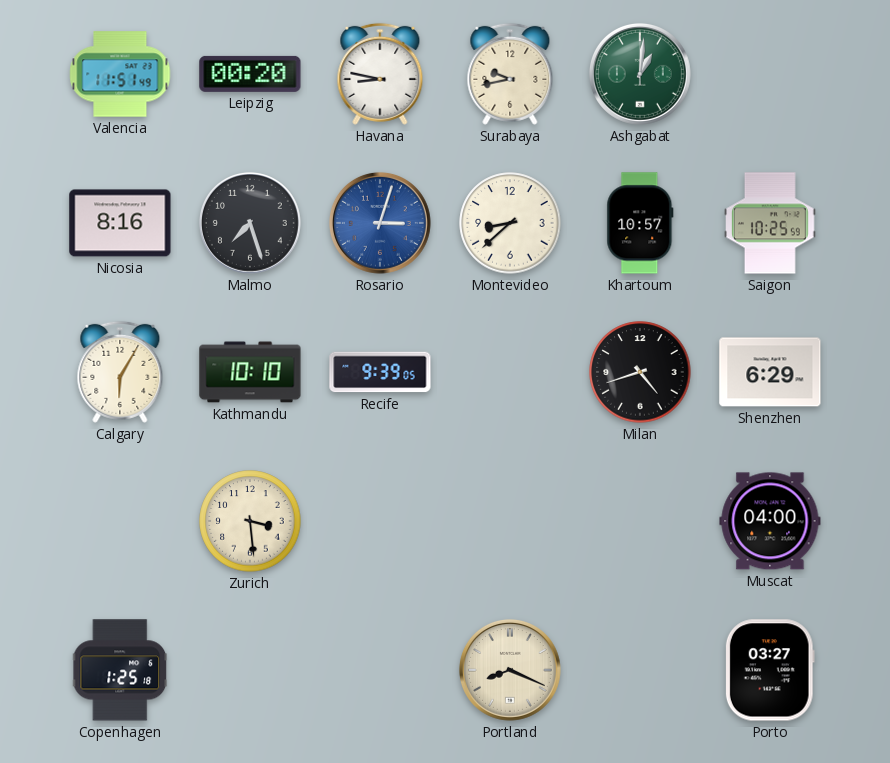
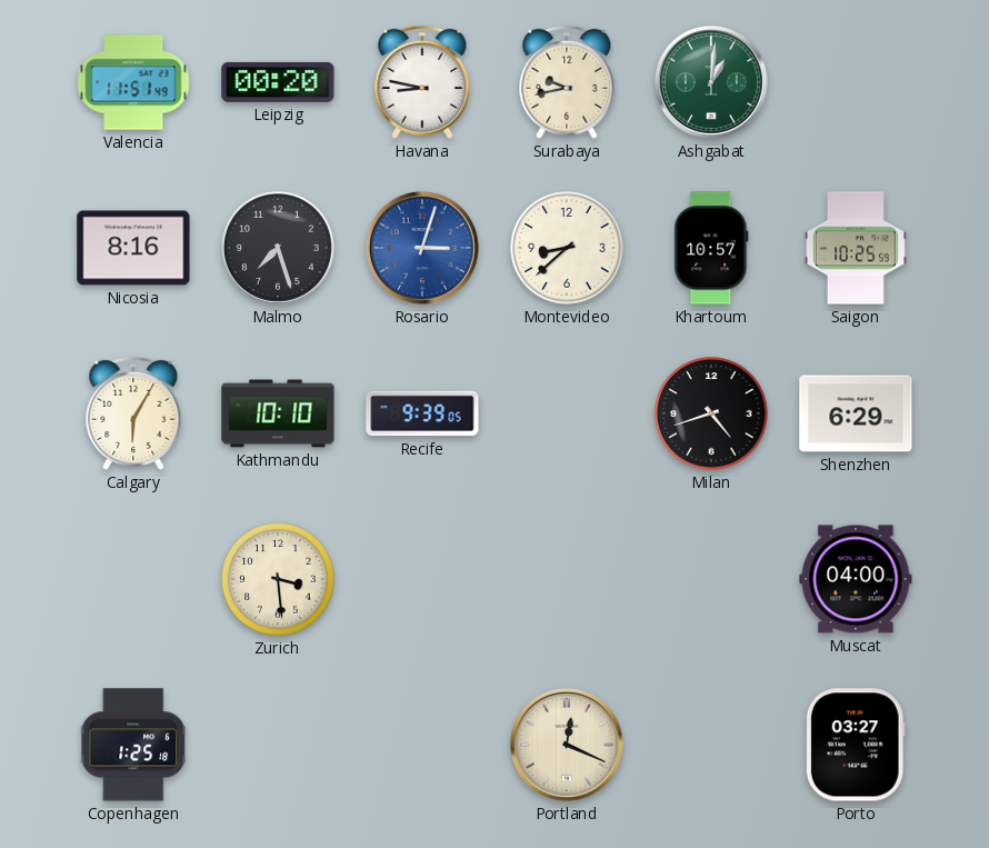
Portland: 8:19 -> 12:19
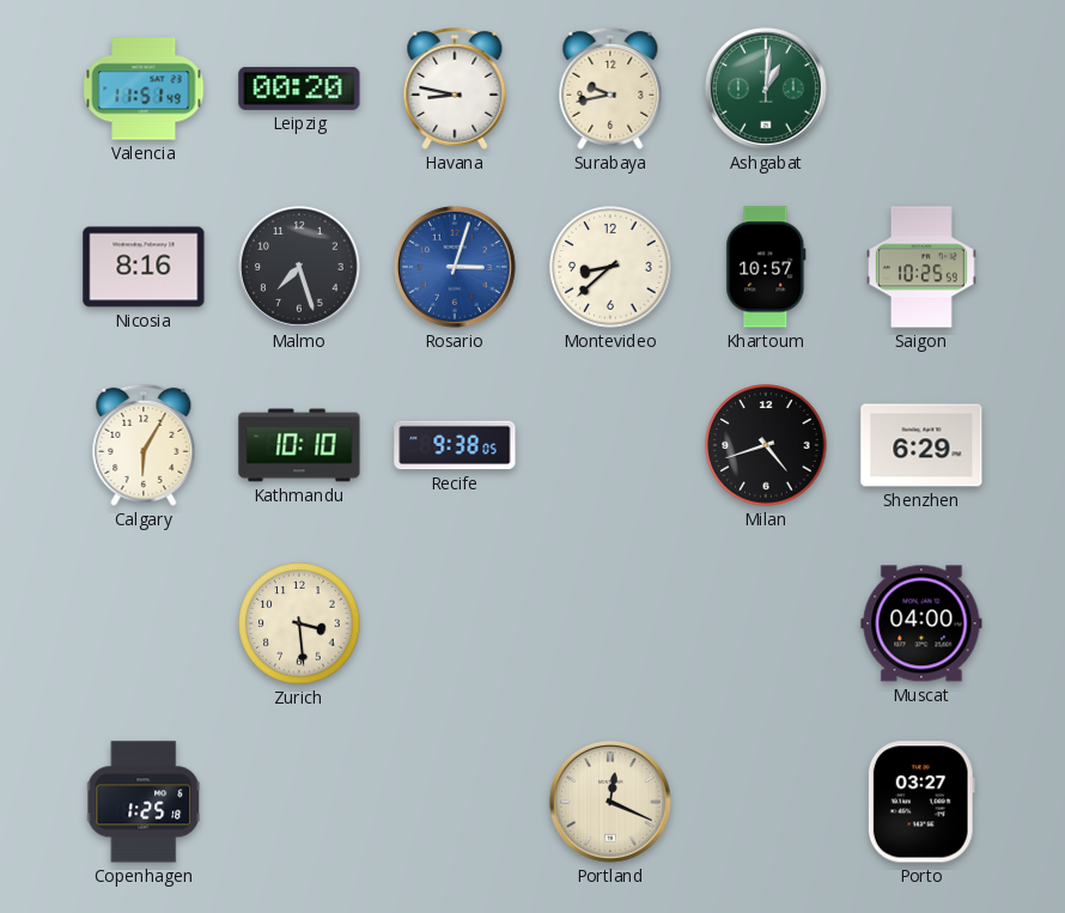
Recife: 9:39 -> 9:38
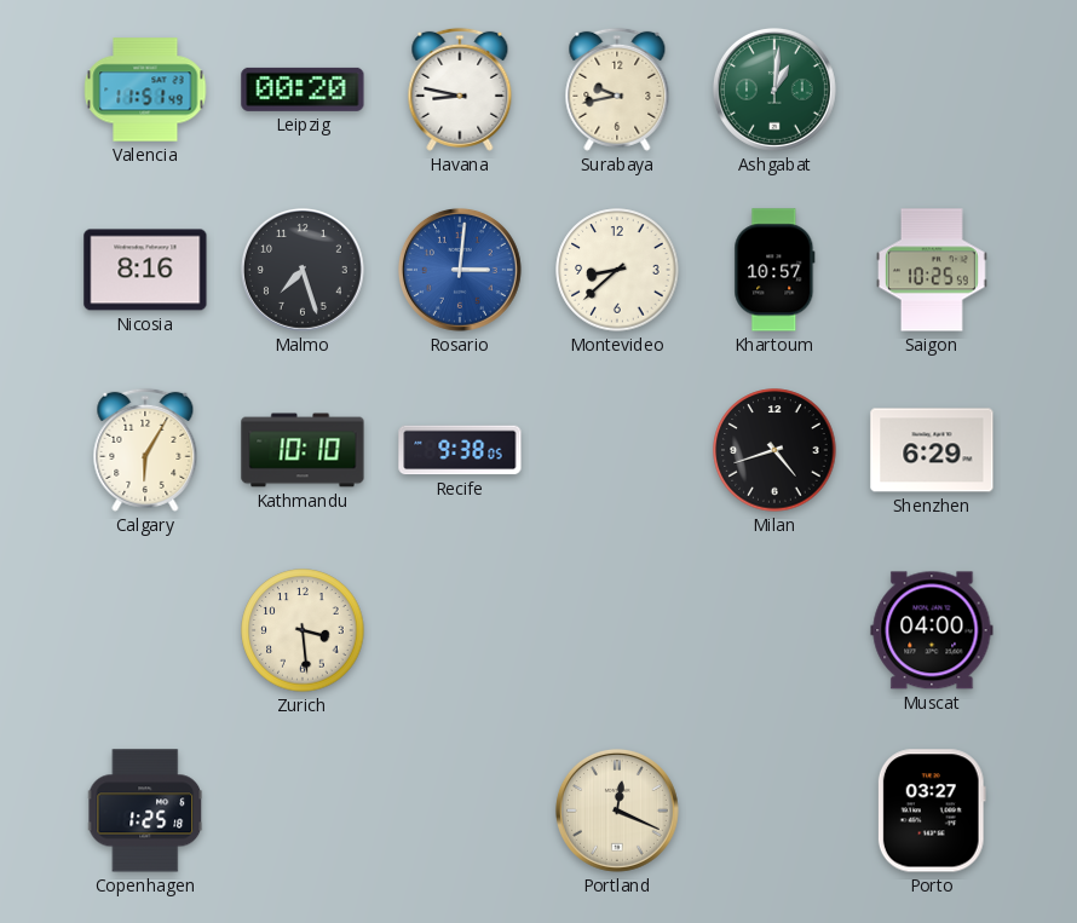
Rosario: 3:03 -> 3:01
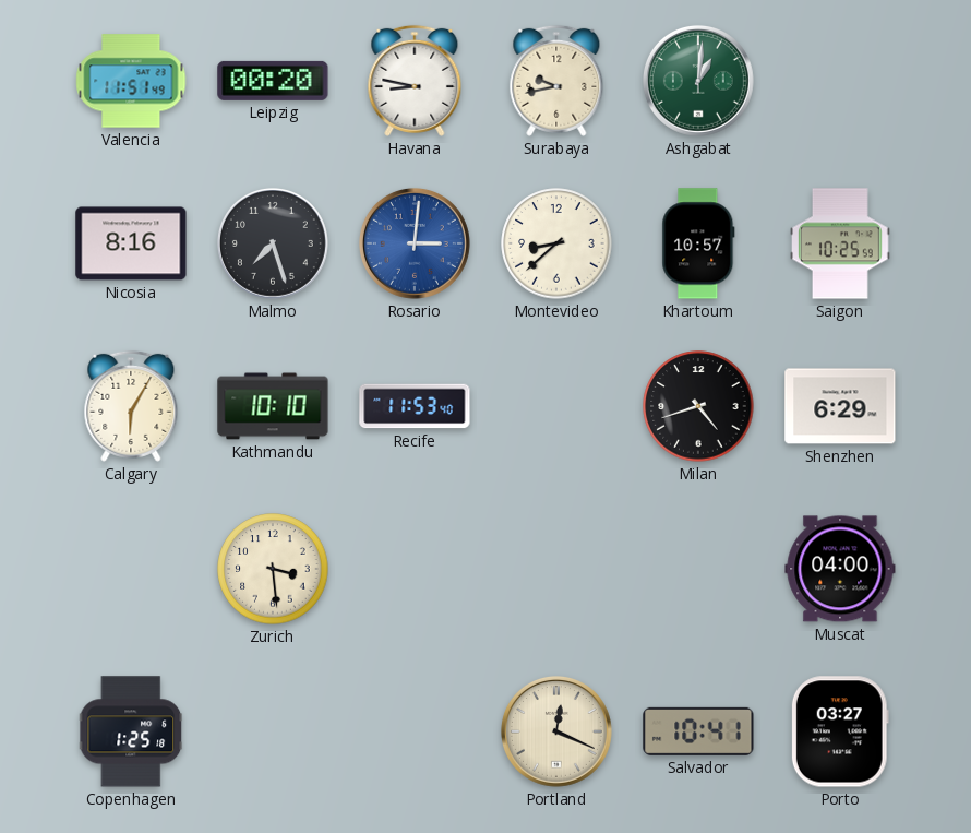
Recife: 9:38 -> 11:53
Salvador: none -> 10:41
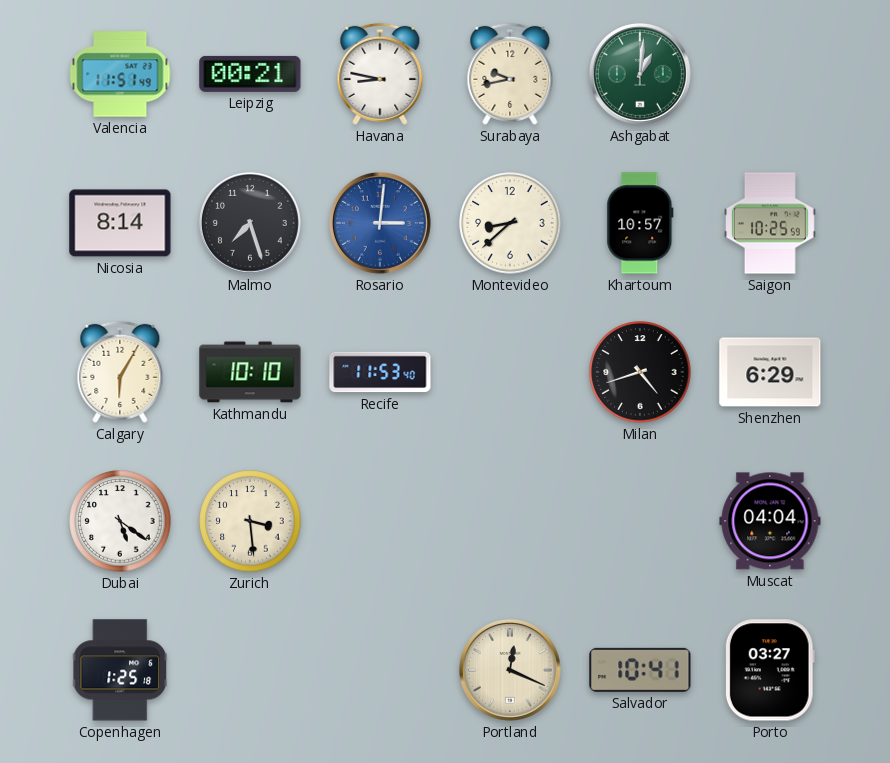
Leipzig: 00:20 -> 00:21
Nicosia: 8:16 -> 8:14
Dubai: none -> 5:21
Muscat: 04:00 -> 04:04
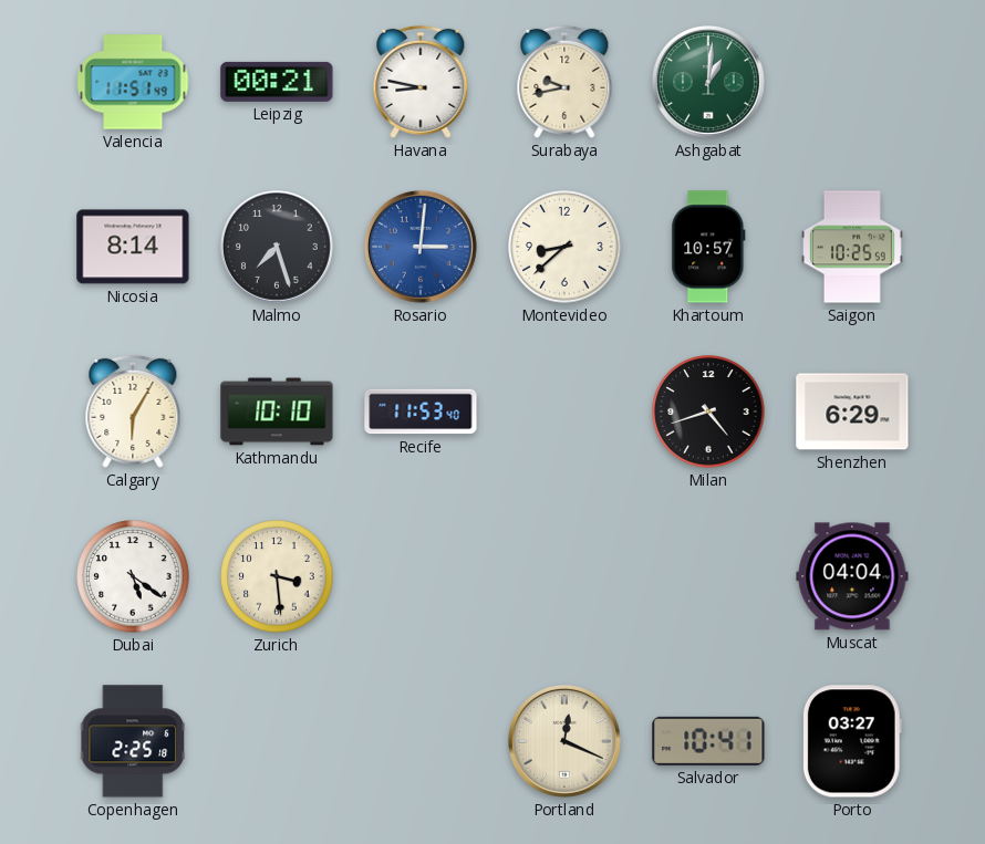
Copenhagen: 1:25 -> 2:25
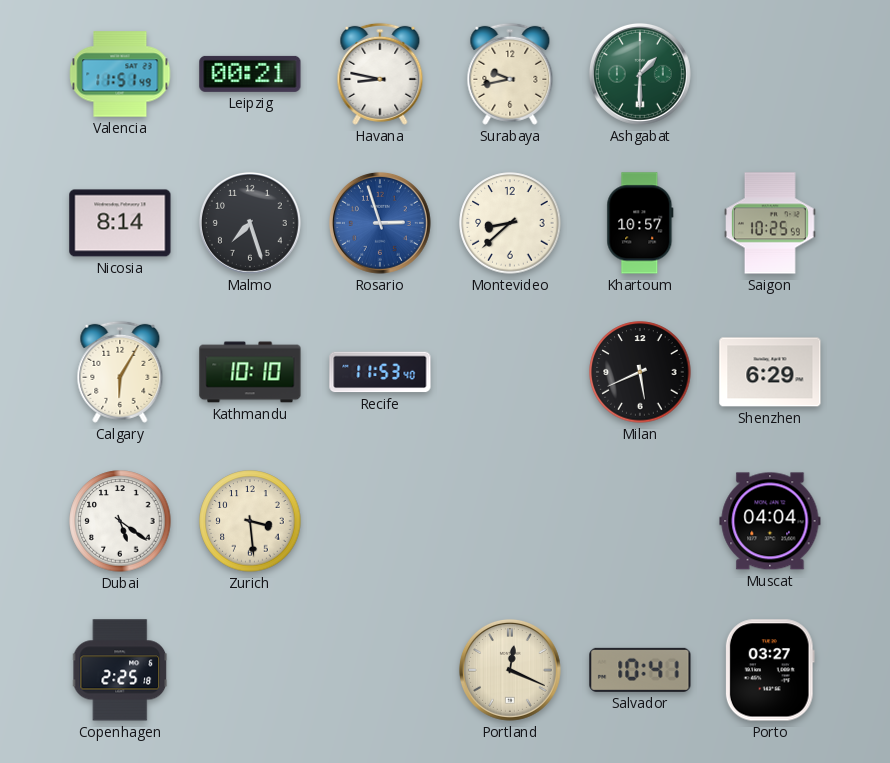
Ashgabat: 1:01 -> 1:30
Rosario: 3:01 -> 2:57
Milan: 4:42 -> 5:41
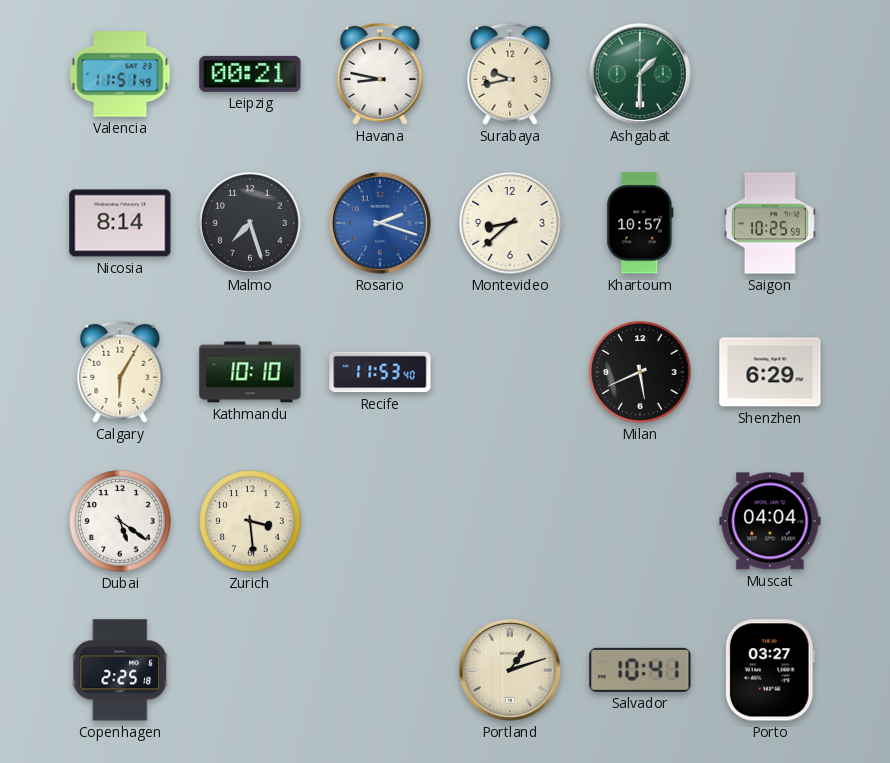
Rosario: 2:57 -> 2:18
Portland: 12:19 -> 1:12
